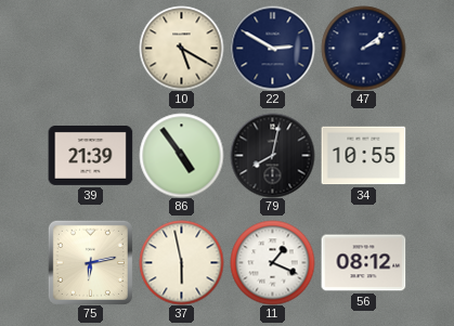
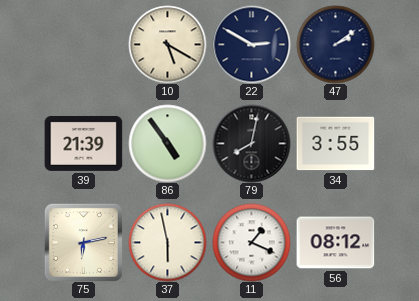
34: 10:55 -> 3:55
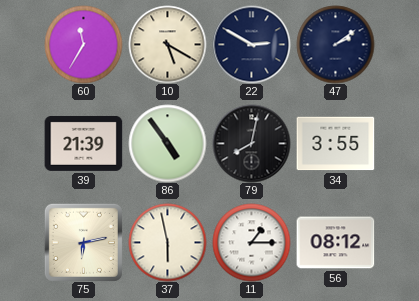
60: none -> 11:35
11: 1:19 -> 1:15
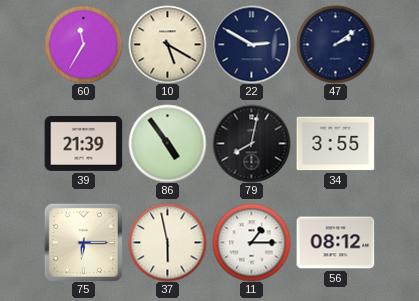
75: 6:13 -> 6:15
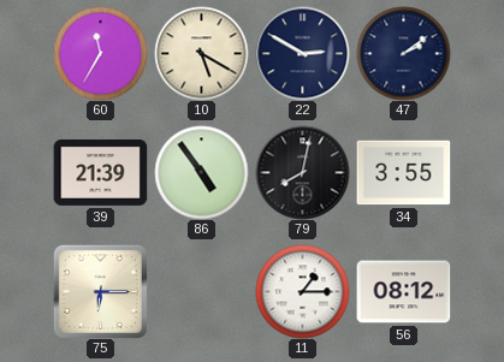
37: 5:58 -> none
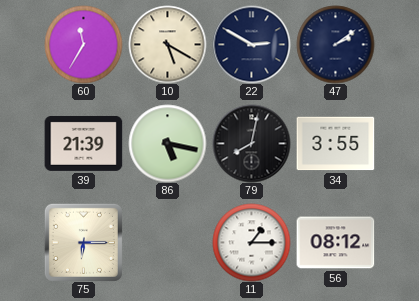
86: 4:54 -> 5:17
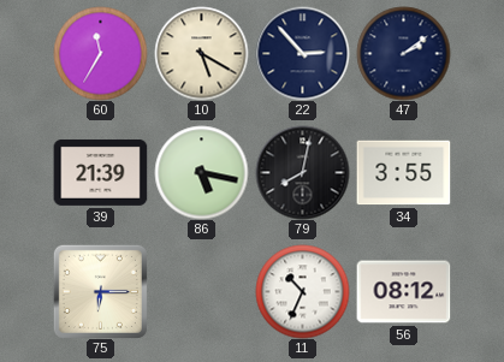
22: 2:50 -> 2:53
11: 1:15 -> 10:34
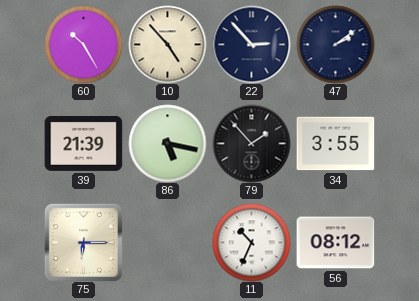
60: 11:35 -> 10:25
10: 5:20 -> 4:53
79: 8:02 -> 1:53
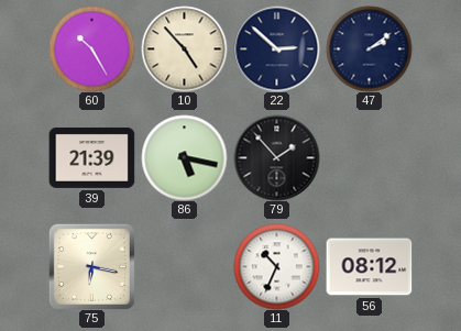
22: 2:53 -> 2:52
34: 3:55 -> none
75: 6:15 -> 6:17
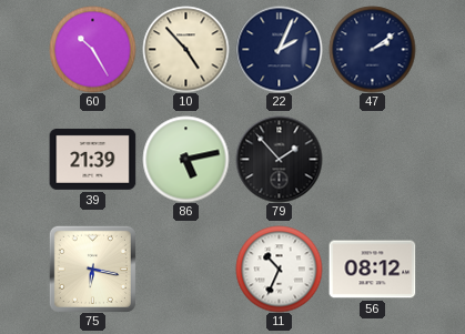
22: 2:52 -> 2:04
86: 5:17 -> 5:13
